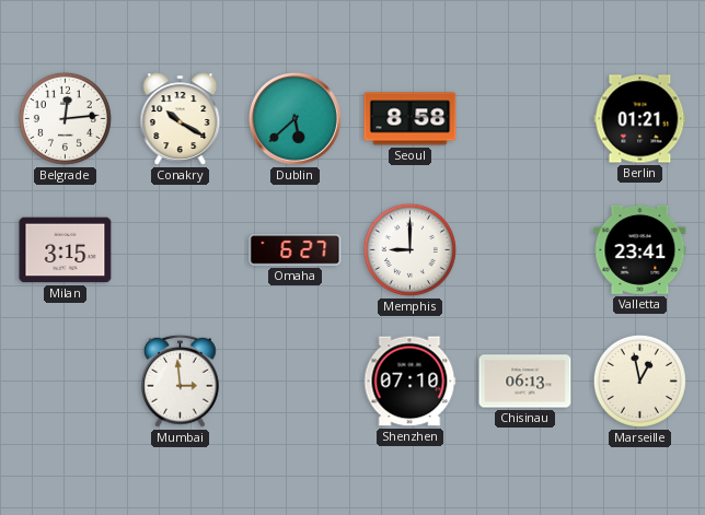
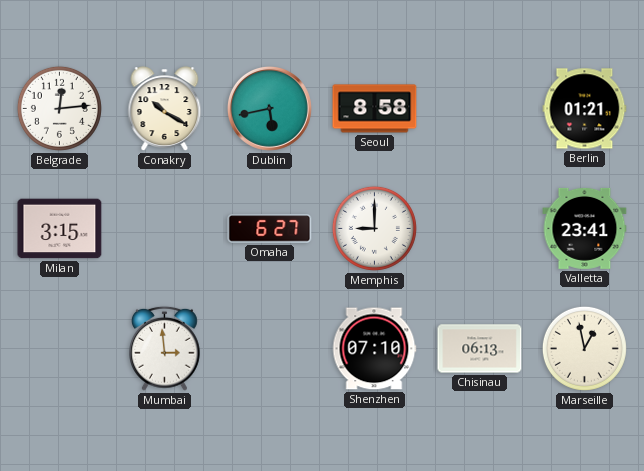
Dublin: 5:38 -> 5:43
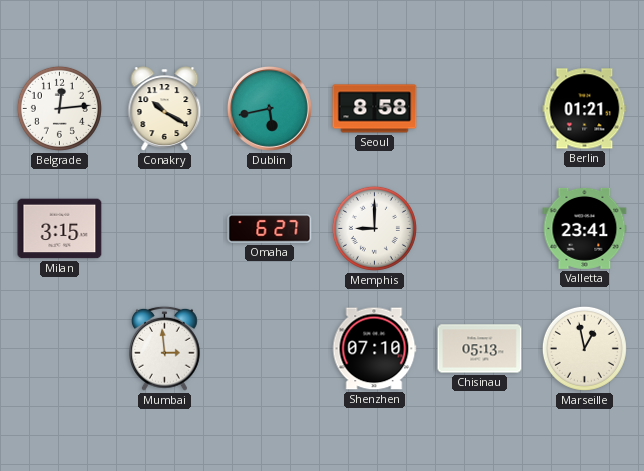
Chisinau: 06:13 -> 05:13
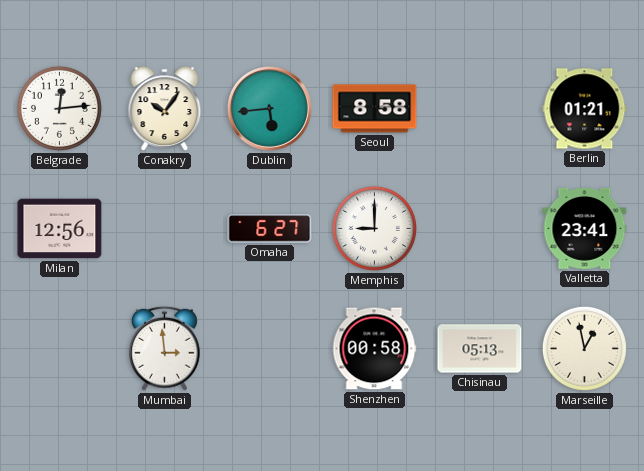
Conakry: 10:20 -> 10:06
Dublin: 5:43 -> 5:44
Milan: 3:15 -> 12:56
Shenzhen: 07:10 -> 00:58
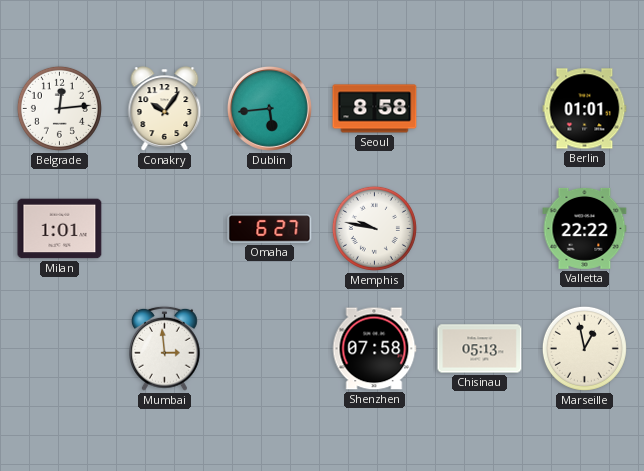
Berlin: 01:21 -> 01:01
Milan: 12:56 -> 1:01
Memphis: 9:00 -> 9:47
Valletta: 23:41 -> 22:22
Shenzhen: 00:58 -> 07:58
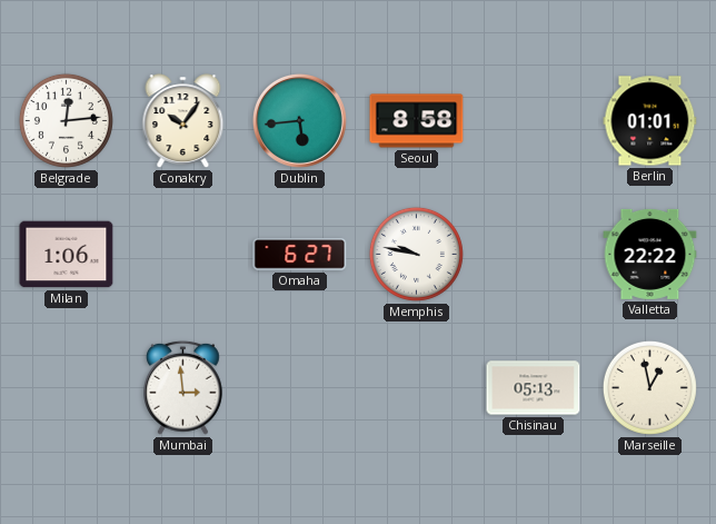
Milan: 1:01 -> 1:06
Shenzhen: 07:58 -> none
